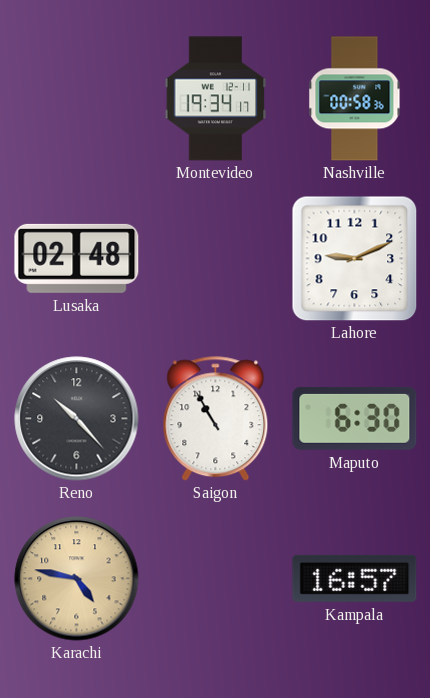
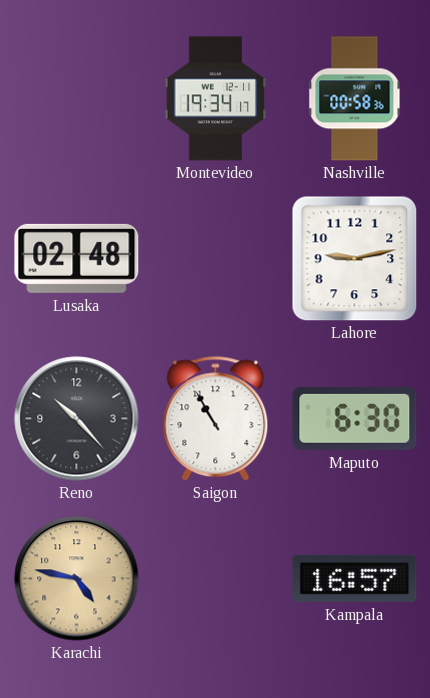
Lahore: 9:11 -> 9:13
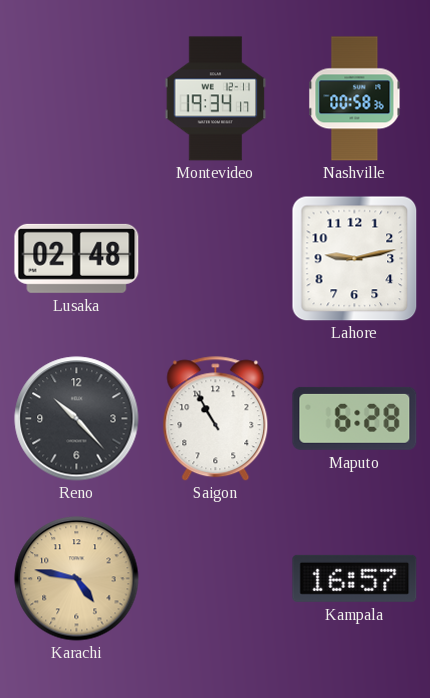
Maputo: 6:30 -> 6:28
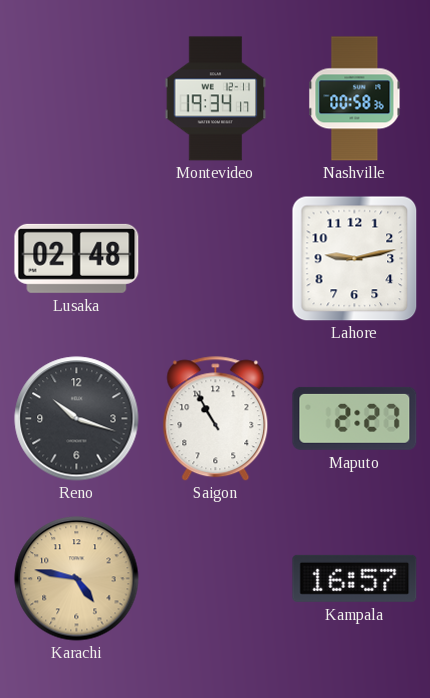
Reno: 10:23 -> 10:18
Maputo: 6:28 -> 2:27
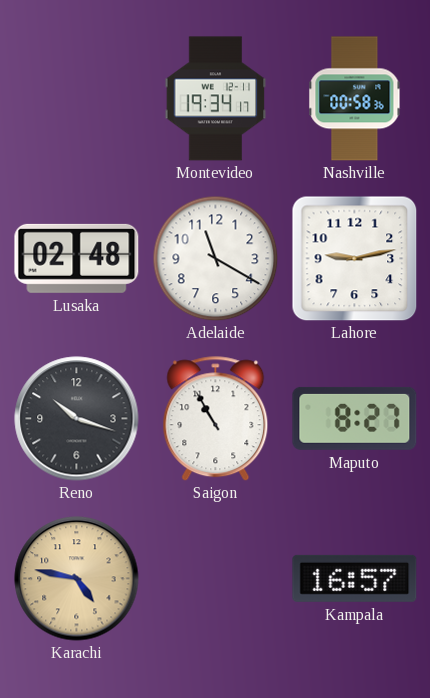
Adelaide: none -> 11:20
Maputo: 2:27 -> 8:27
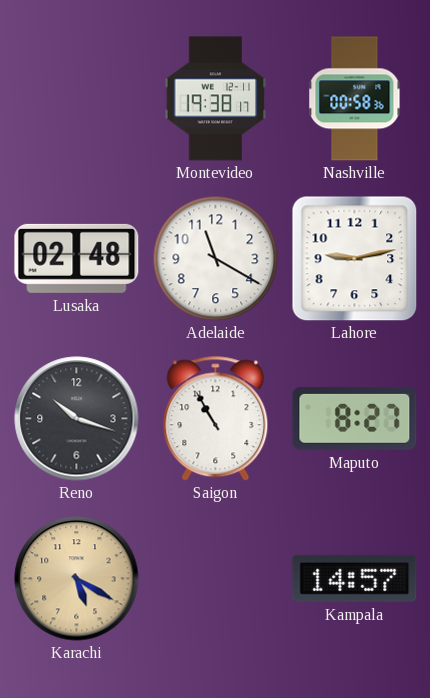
Montevideo: 19:34 -> 19:38
Karachi: 4:47 -> 5:20
Kampala: 16:57 -> 14:57
